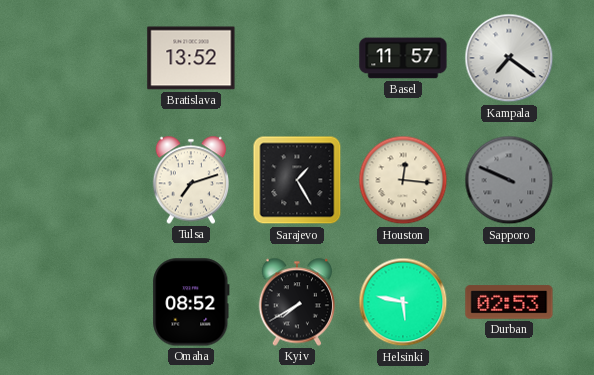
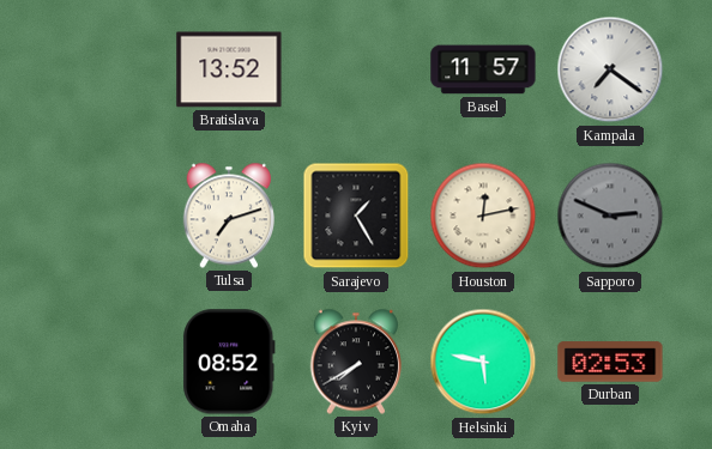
Houston: 12:16 -> 12:13
Sapporo: 9:49 -> 2:49
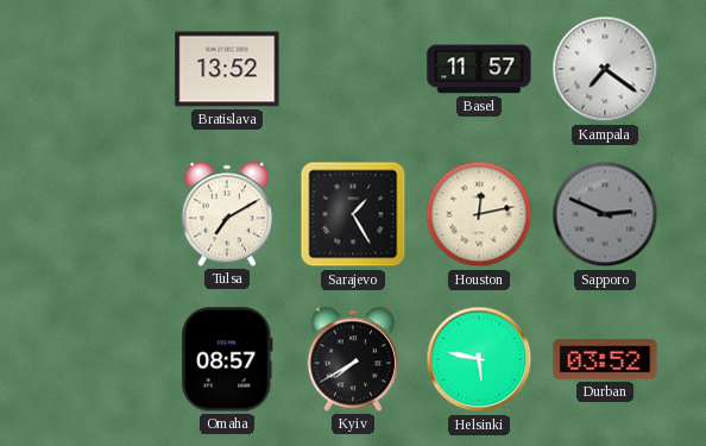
Tulsa: 7:12 -> 7:10
Omaha: 08:52 -> 08:57
Durban: 02:53 -> 03:52
